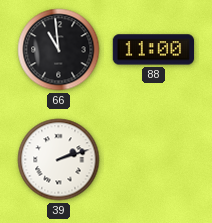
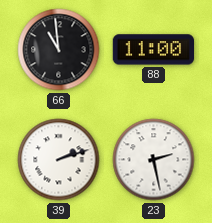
23: none -> 2:28
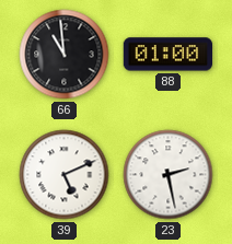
88: 11:00 -> 01:00
39: 2:12 -> 5:11
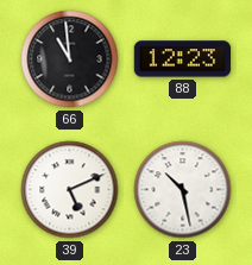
88: 01:00 -> 12:23
23: 2:28 -> 10:28
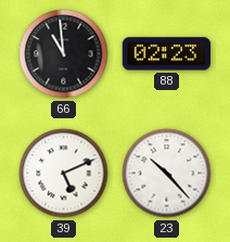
88: 12:23 -> 02:23
23: 10:28 -> 10:23
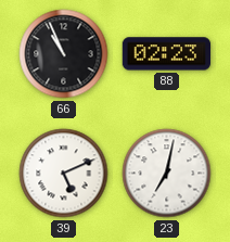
66: 10:59 -> 10:56
23: 10:23 -> 7:02
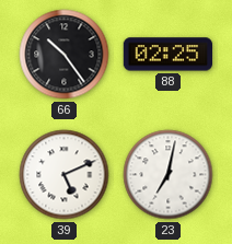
66: 10:56 -> 10:24
88: 02:23 -> 02:25
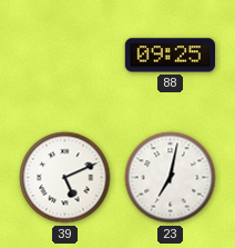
66: 10:24 -> none
88: 02:25 -> 09:25
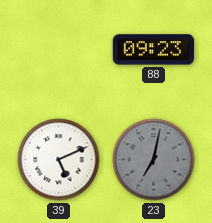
88: 09:25 -> 09:23
23 dial: white -> grey
